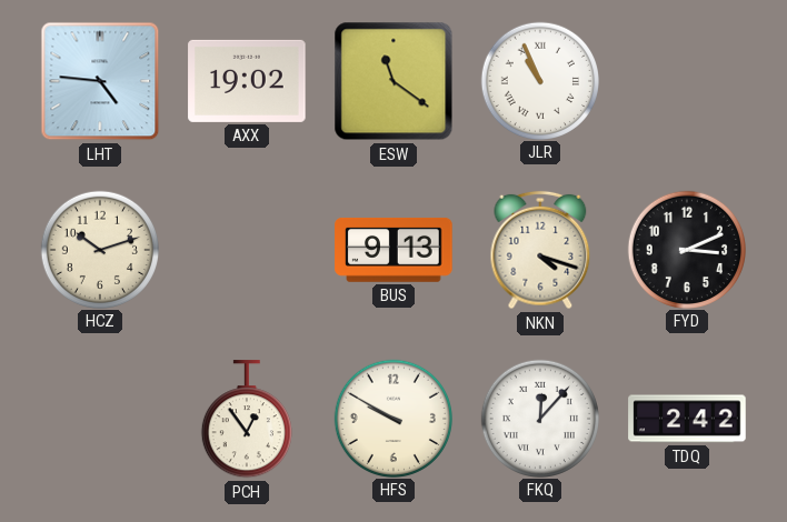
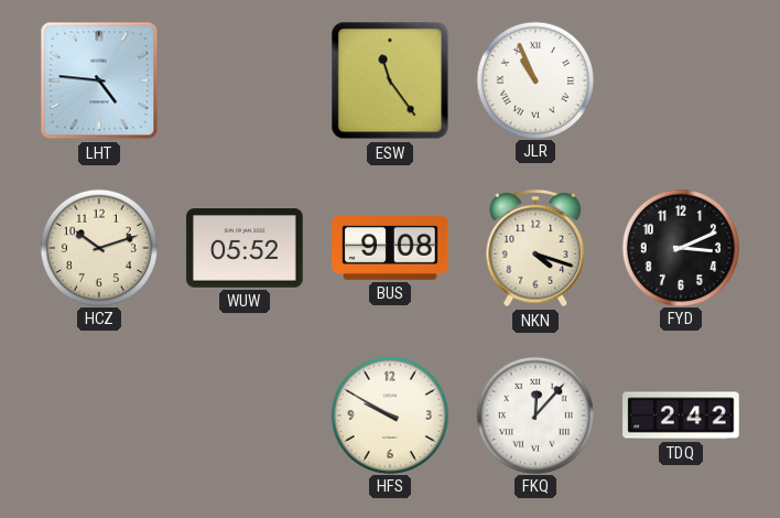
AXX: 19:02 -> none
ESW: 11:21 -> 11:24
WUW: none -> 05:52
BUS: 9:13 -> 9:08
PCH: 12:54 -> none
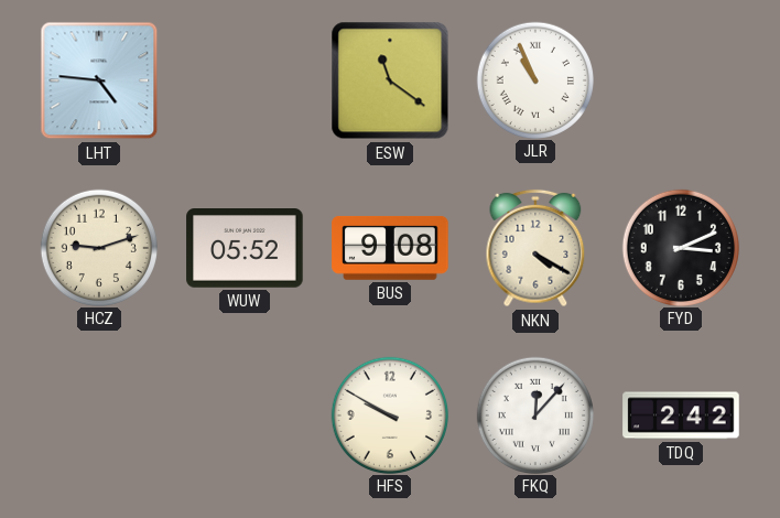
ESW: 11:24 -> 11:21
HCZ: 10:12 -> 9:12
NKN: 4:18 -> 4:20
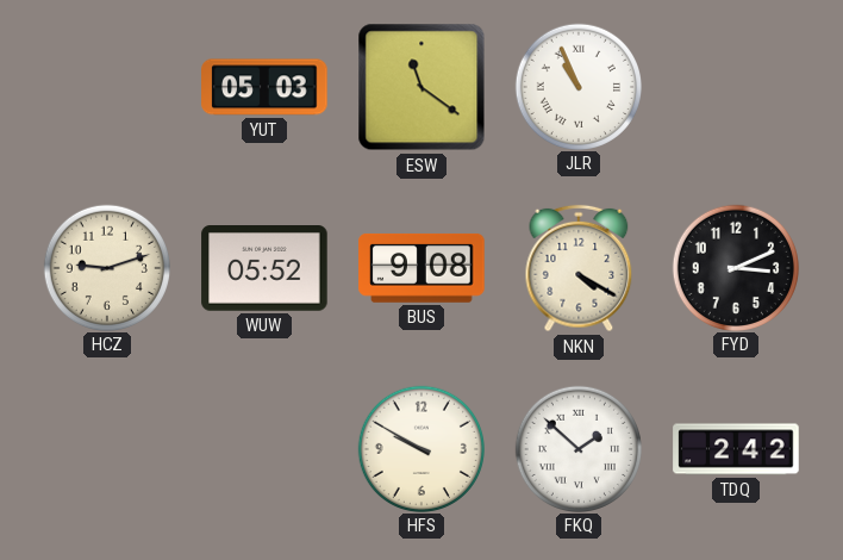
LHT: 4:46 -> none
YUT: none -> 05:03
FKQ: 12:07 -> 1:52
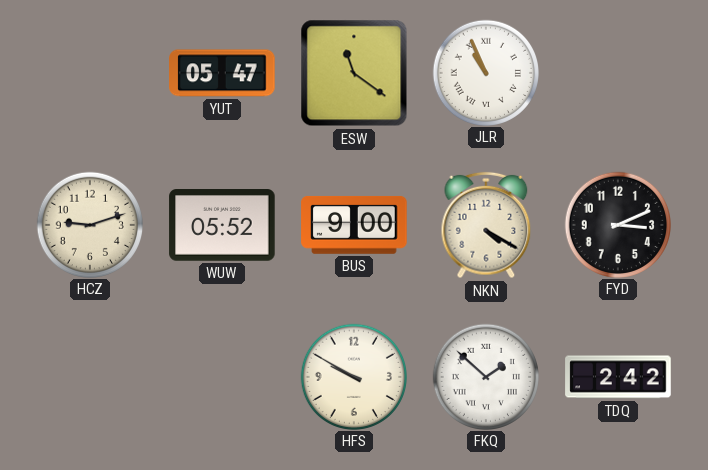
YUT: 05:03 -> 05:47
BUS: 9:08 -> 9:00
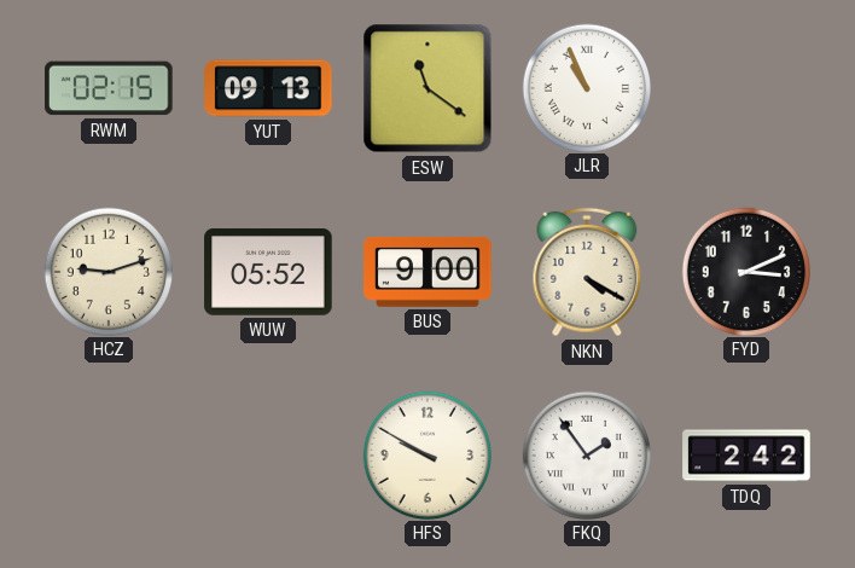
RWM: none -> 02:15
YUT: 05:47 -> 09:13
FKQ: 1:52 -> 1:54
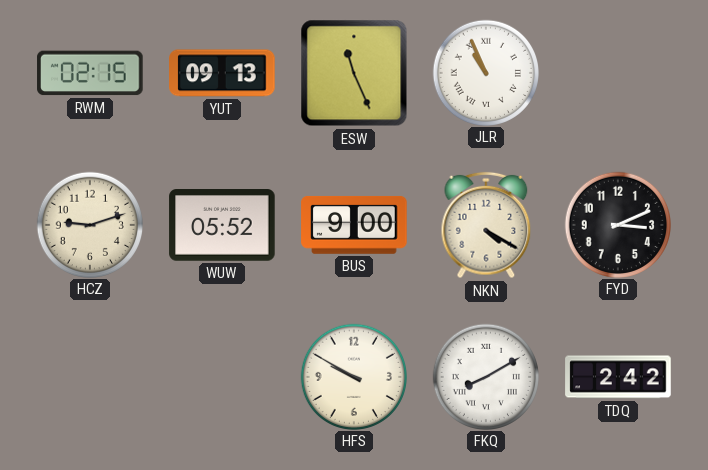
ESW: 11:21 -> 11:26
FKQ: 1:54 -> 8:10
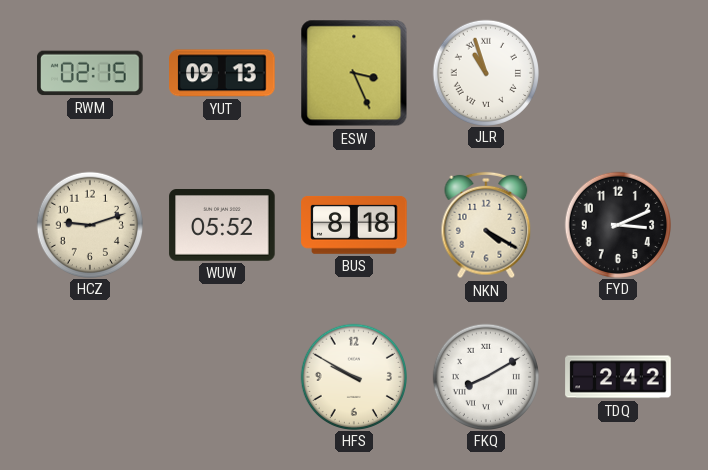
ESW: 11:26 -> 3:26
JLR: 10:56 -> 10:57
BUS: 9:00 -> 8:18
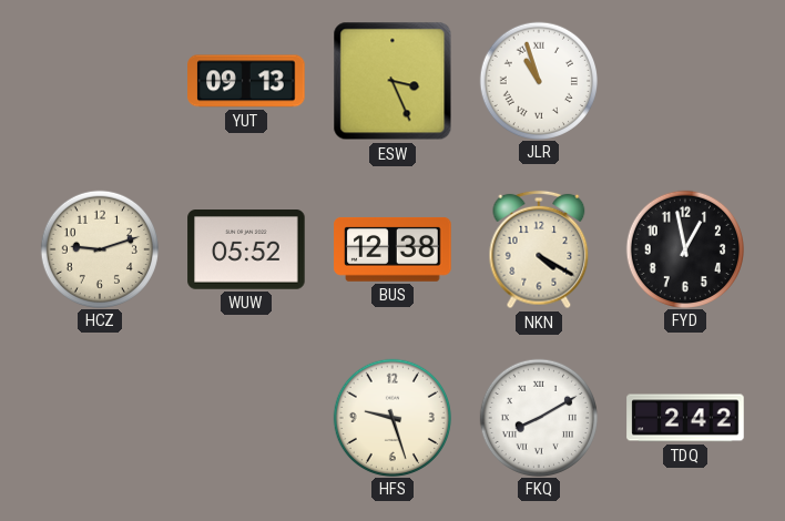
RWM: 02:15 -> none
BUS: 8:18 -> 12:38
FYD: 3:11 -> 12:58
HFS: 9:50 -> 9:27
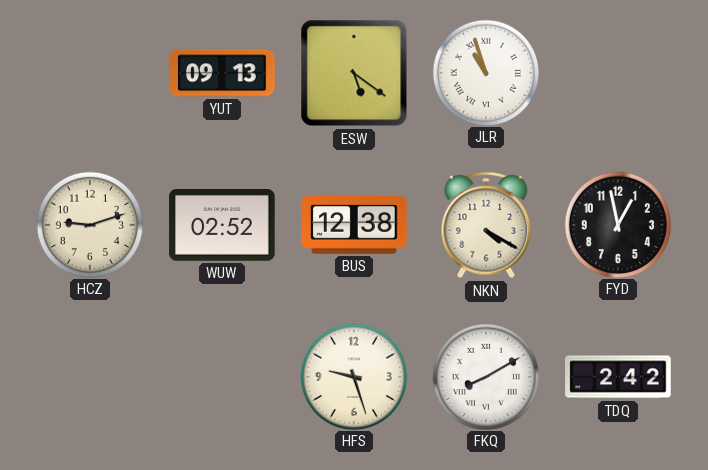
ESW: 3:26 -> 5:21
WUW: 05:52 -> 02:52
